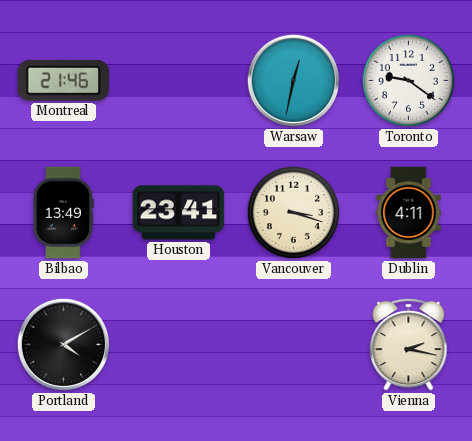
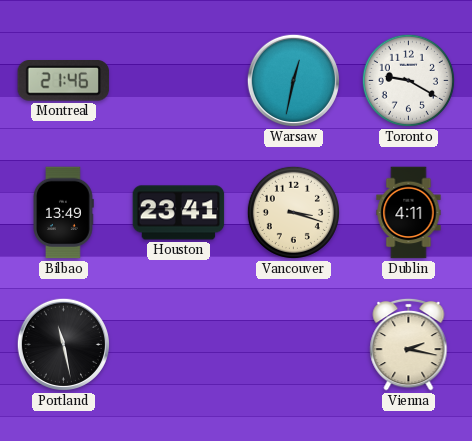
Toronto: 9:21 -> 9:20
Portland: 4:10 -> 11:28
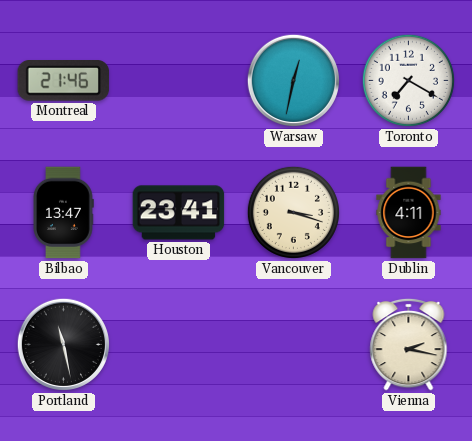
Toronto: 9:20 -> 7:20
Bilbao: 13:49 -> 13:47
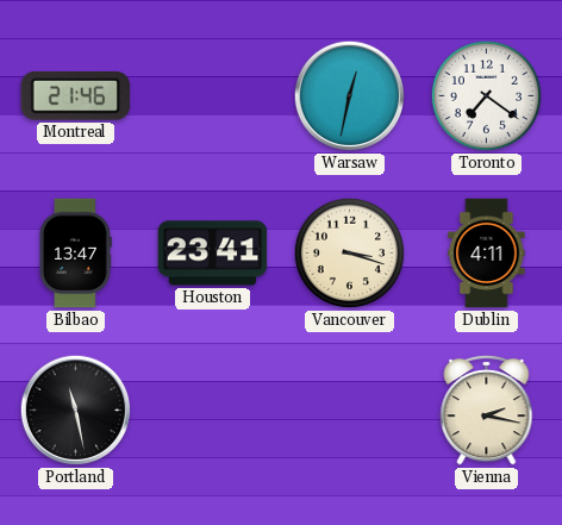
Toronto: 7:20 -> 7:21
